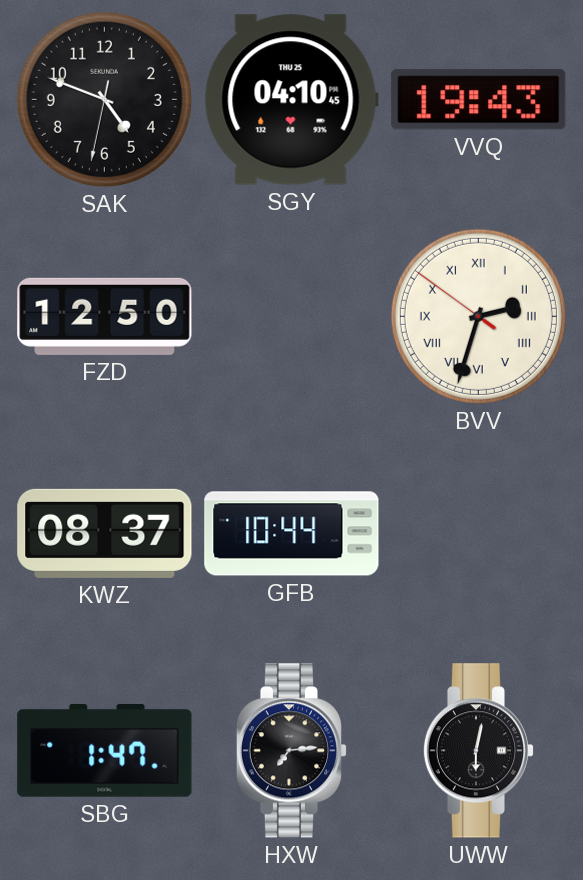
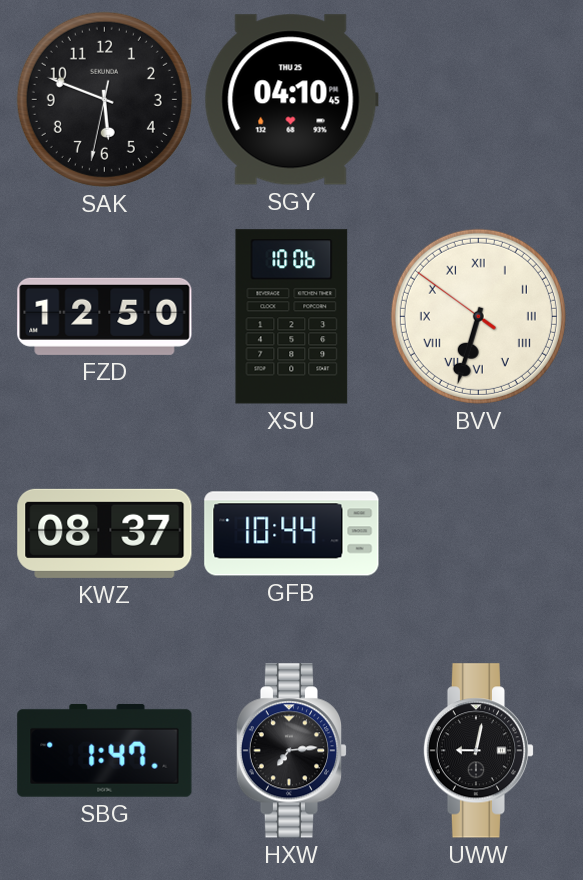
SAK: 4:48 -> 5:48
VVQ: 19:43 -> none
XSU: none -> 10:06
BVV: 2:32 -> 6:32
UWW: 6:02 -> 9:02
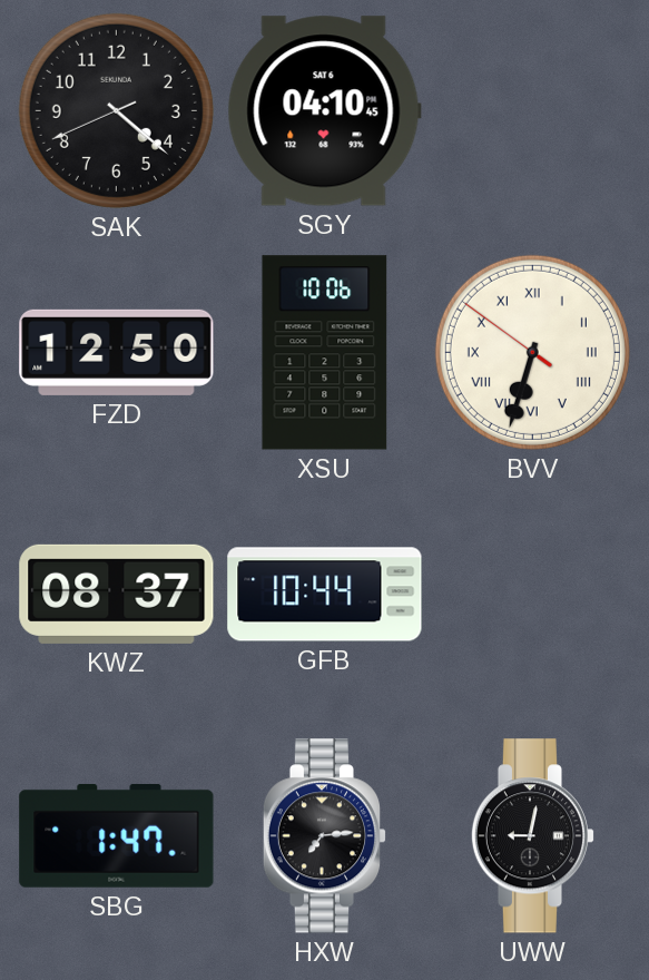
SAK: 5:48 -> 4:21
SGY date: THU 25 -> SAT 6
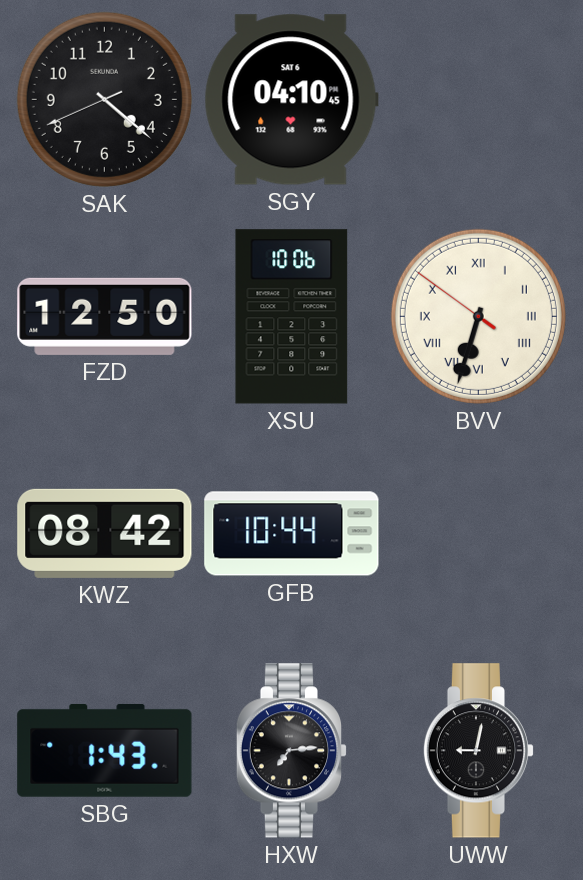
KWZ: 08:37 -> 08:42
SBG: 1:47 -> 1:43
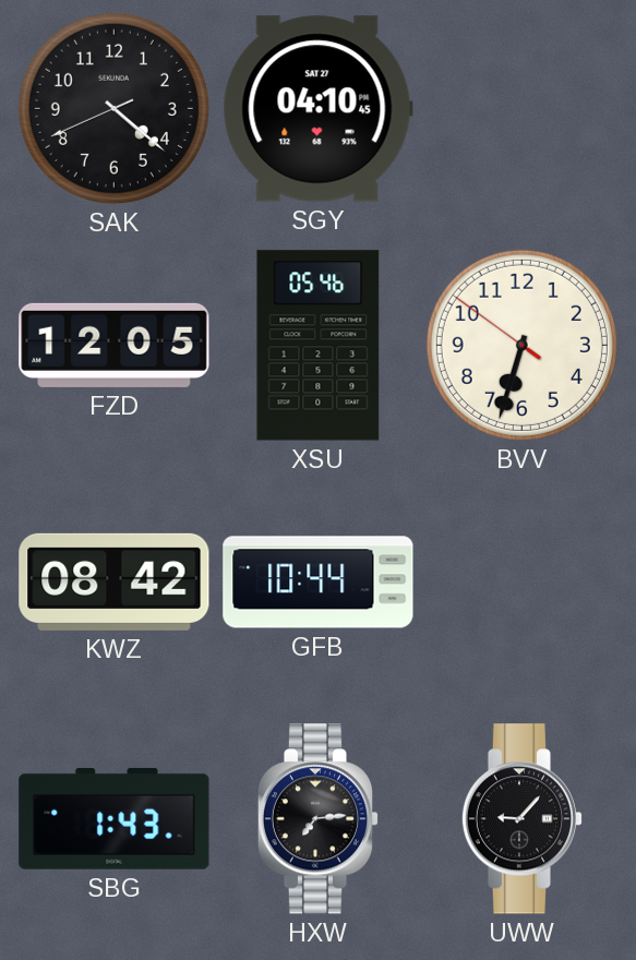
SGY date: SAT 6 -> SAT 27
FZD: 12:50 -> 12:05
XSU: 10:06 -> 05:46
BVV numerals: Roman -> Arabic
UWW: 9:02 -> 9:07
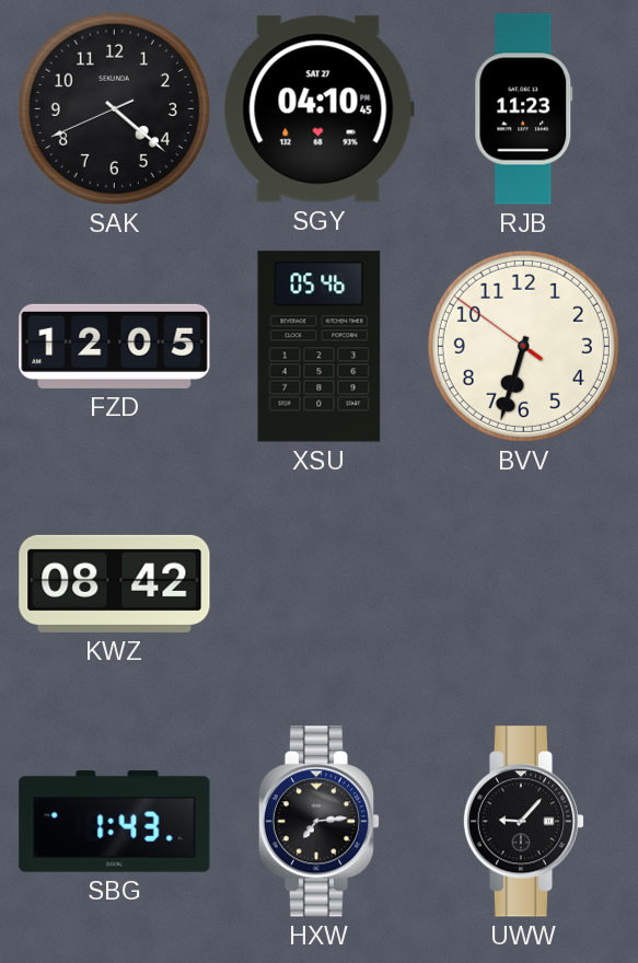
RJB: none -> 11:23
GFB: 10:44 -> none
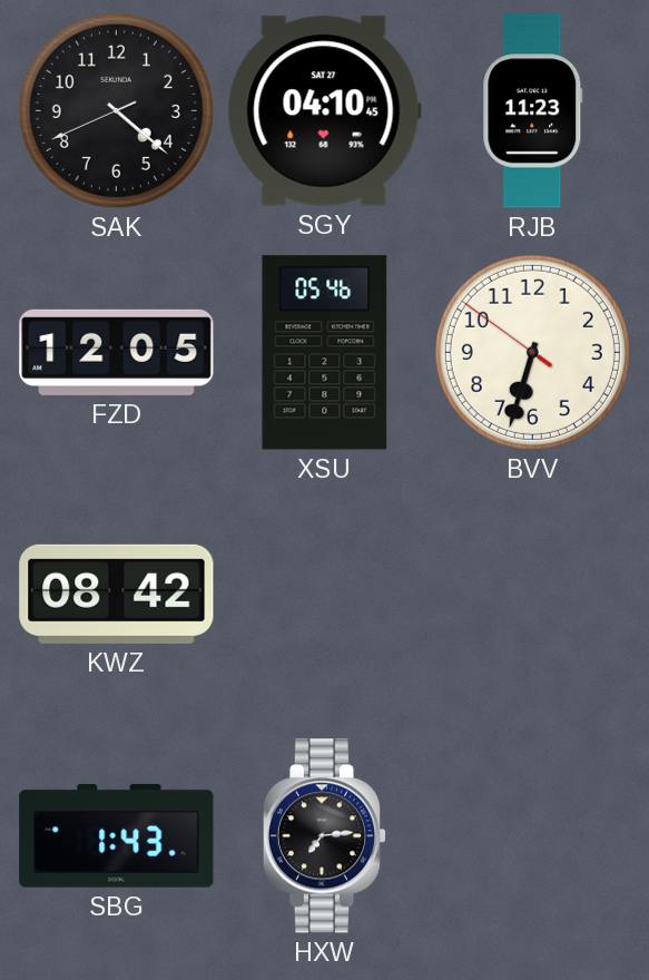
UWW: 9:07 -> none
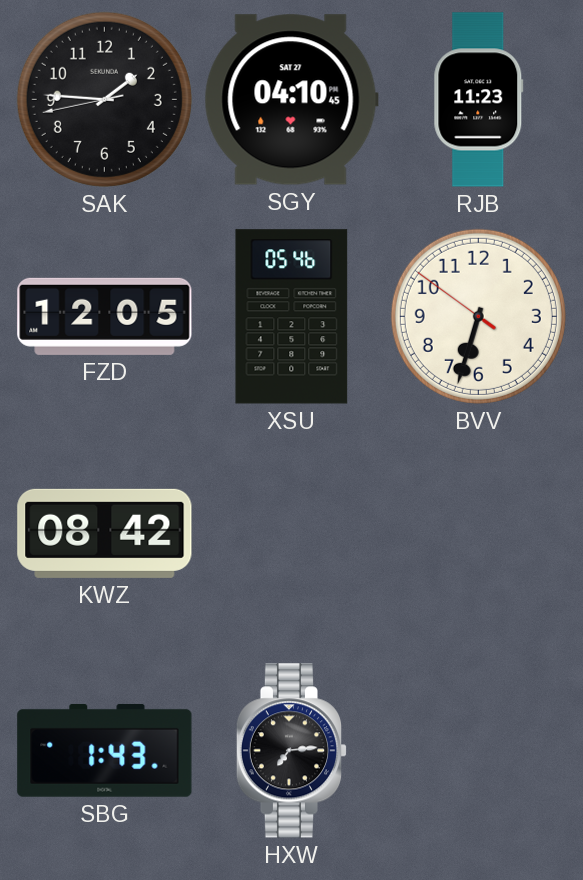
SAK: 4:21 -> 1:45
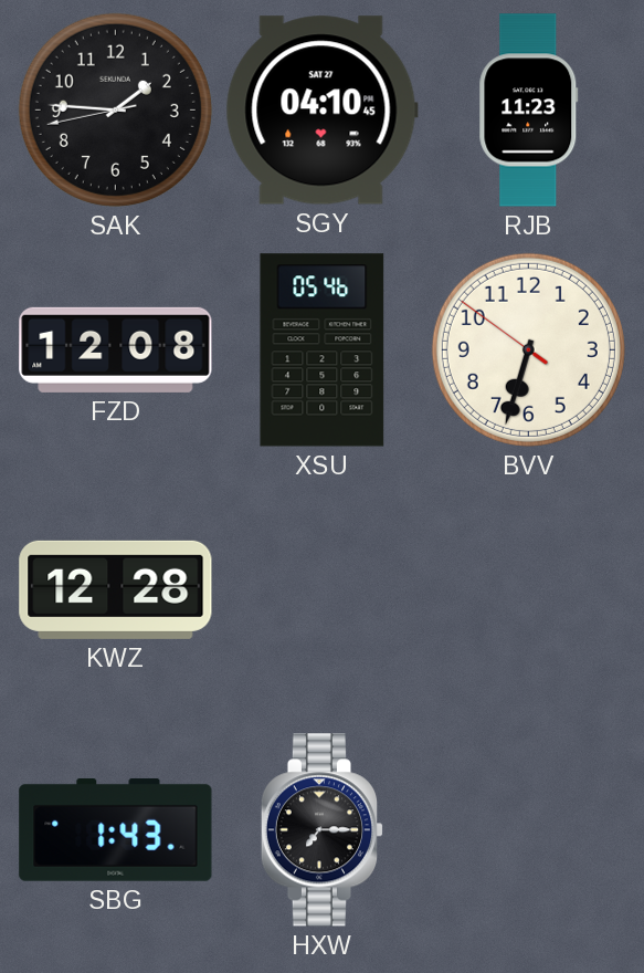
FZD: 12:05 -> 12:08
KWZ: 08:42 -> 12:28
HXW: 7:14 -> 7:15
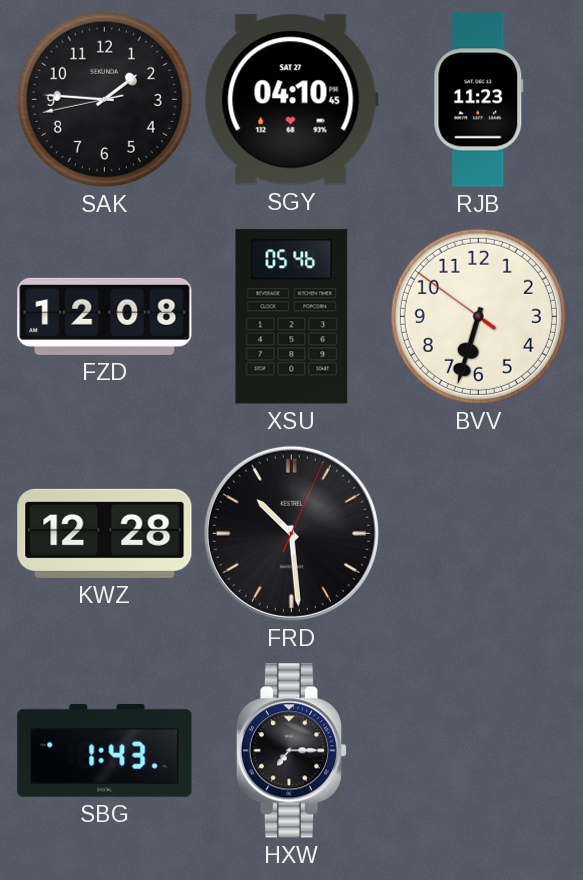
FRD: none -> 10:29
